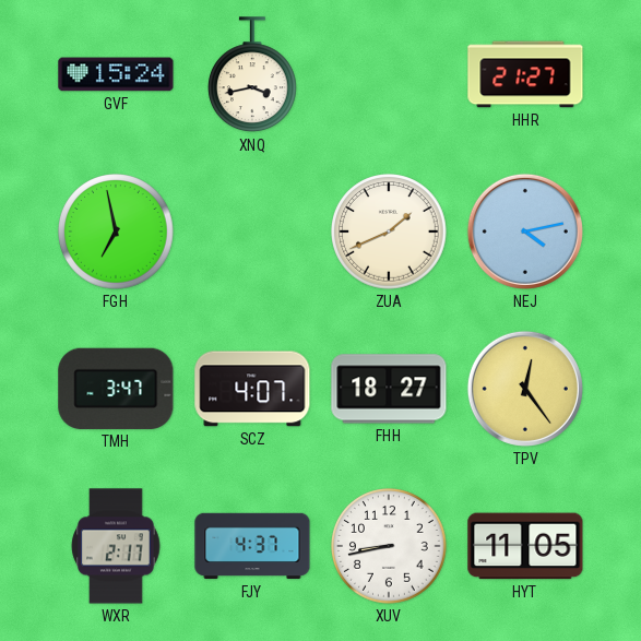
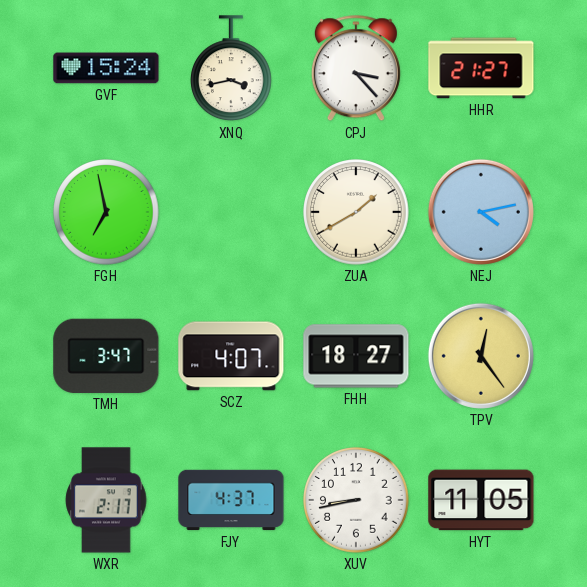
CPJ: none -> 3:23
ZUA: 1:41 -> 1:40
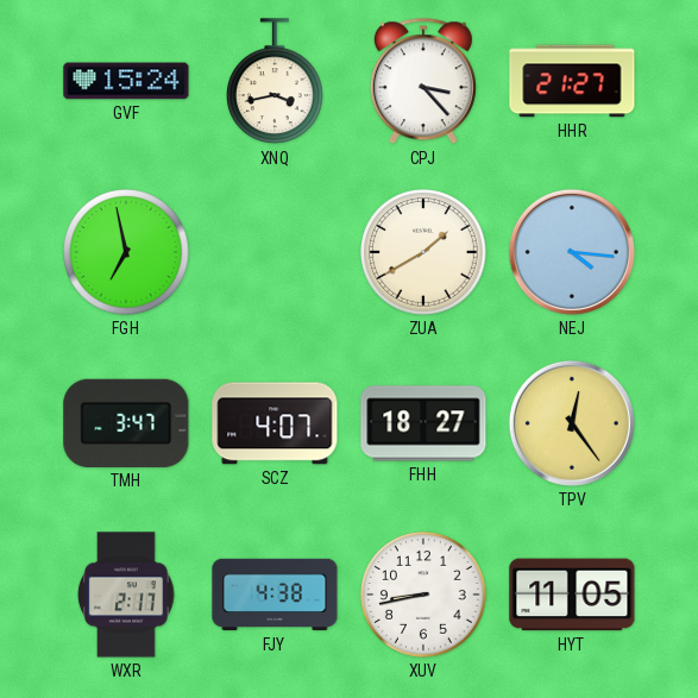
NEJ: 4:13 -> 4:16
FJY: 4:37 -> 4:38
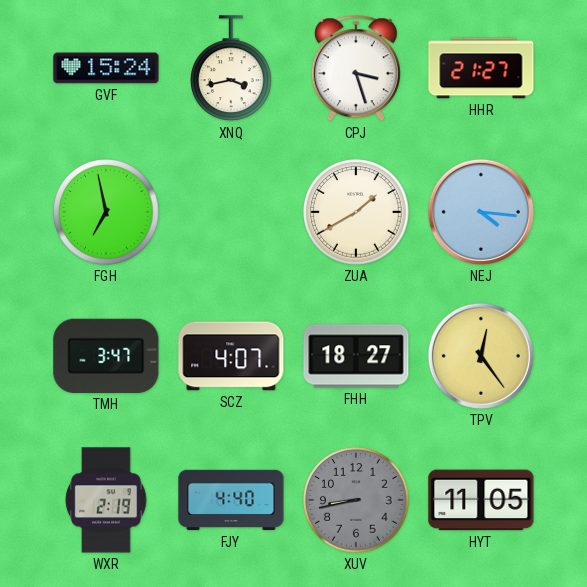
CPJ: 3:23 -> 3:27
WXR: 2:17 -> 2:19
FJY: 4:38 -> 4:40
XUV dial: white -> grey
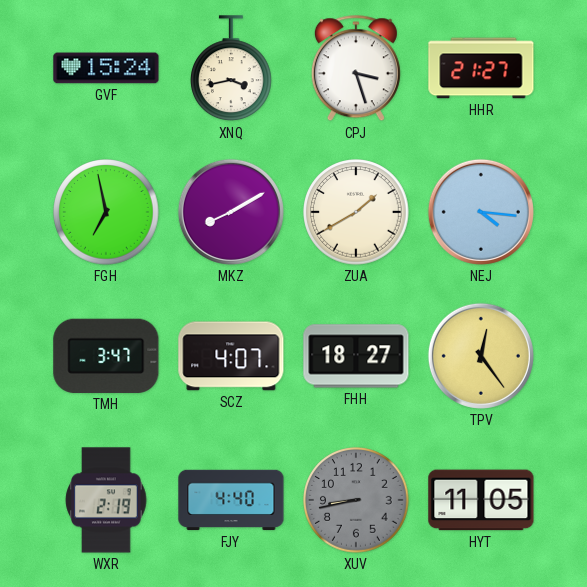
MKZ: none -> 8:10
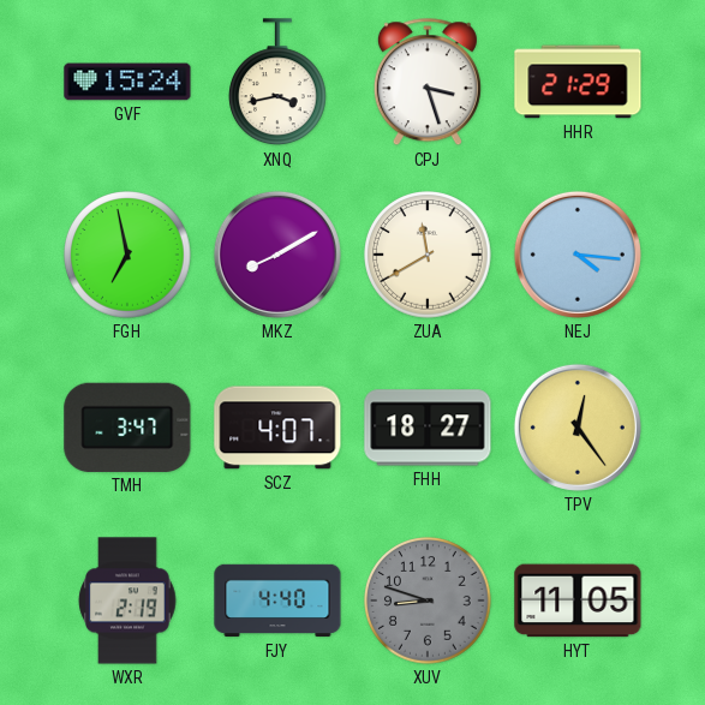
HHR: 21:27 -> 21:29
ZUA: 1:40 -> 11:40
XUV: 8:43 -> 8:48
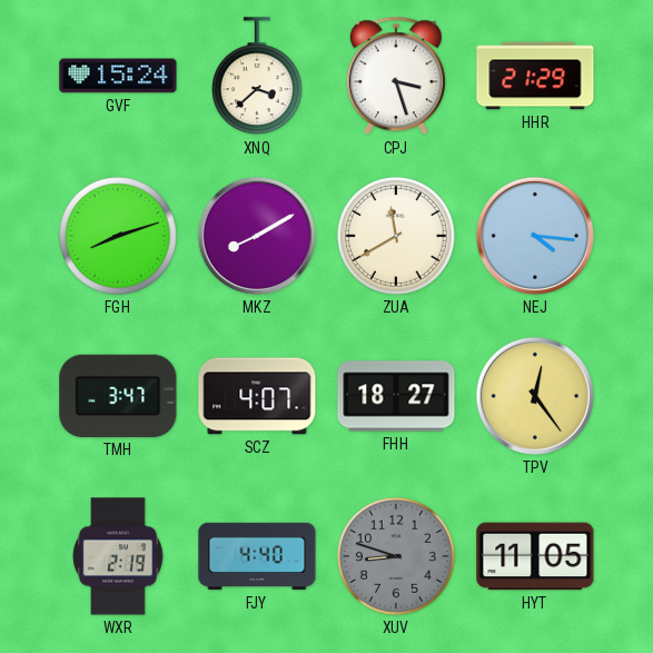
XNQ: 3:43 -> 3:38
FGH: 6:58 -> 8:12
